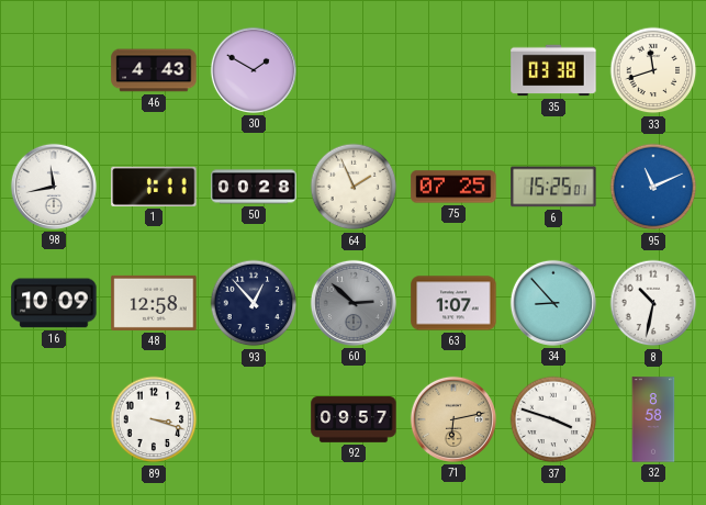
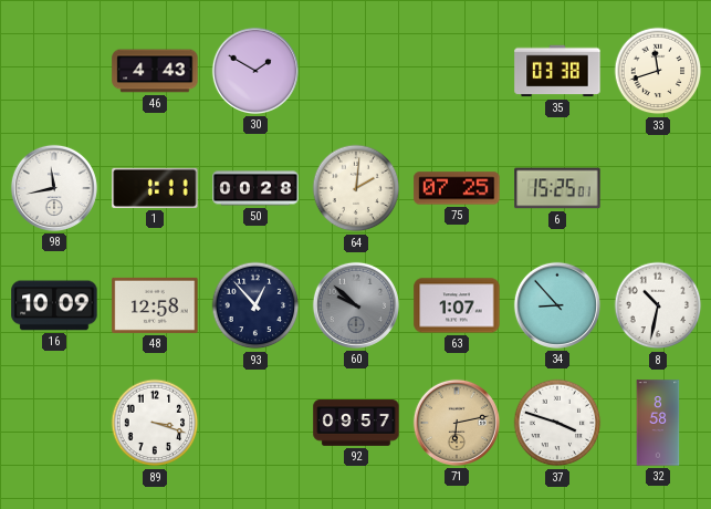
64: 1:56 -> 2:01
95: 11:11 -> none
60: 2:52 -> 9:52
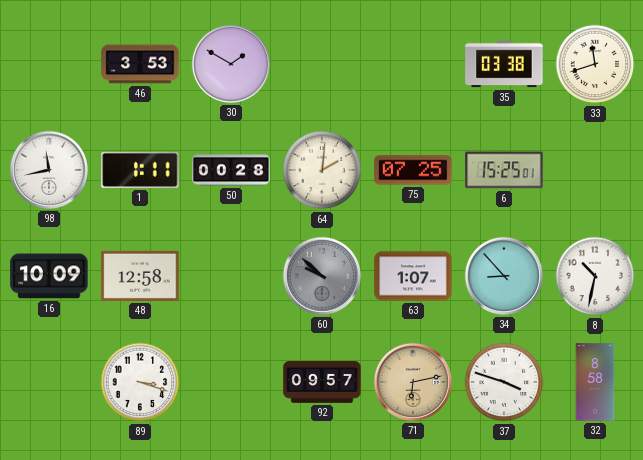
46: 4:43 -> 3:53
93: 12:53 -> none
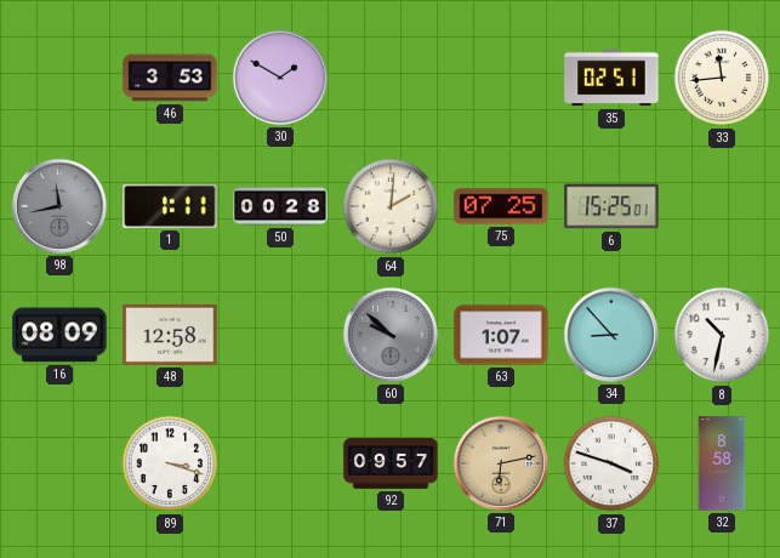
35: 03:38 -> 02:51
33: 11:42 -> 11:44
98 dial: white -> grey
16: 10:09 -> 08:09
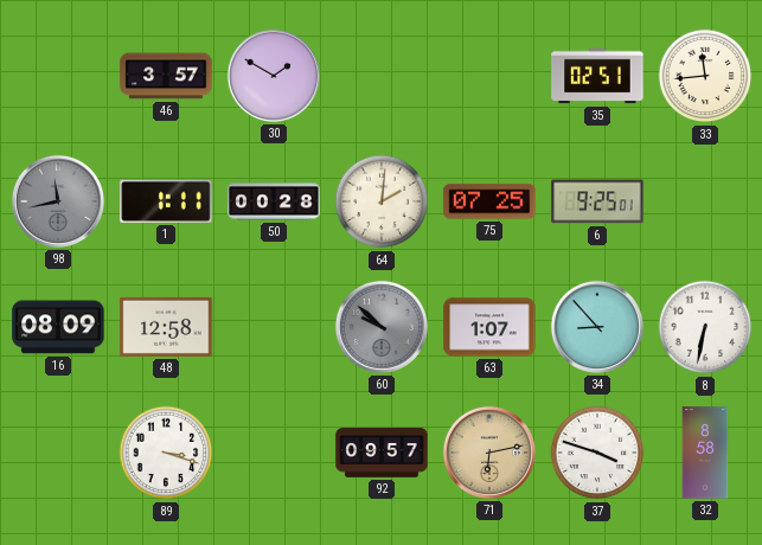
46: 3:53 -> 3:57
6: 15:25 -> 9:25
8: 10:32 -> 6:32
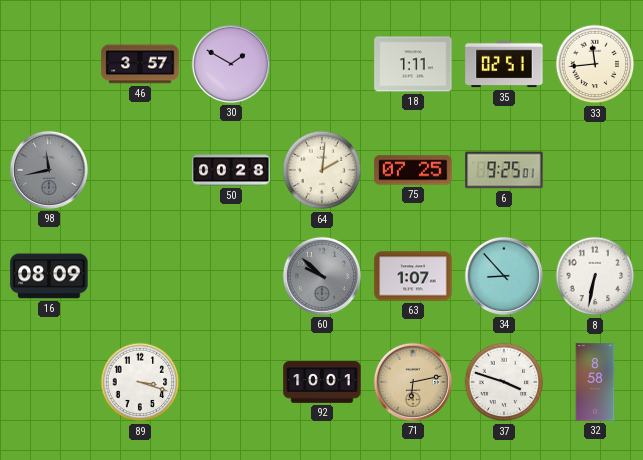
18: none -> 1:11
1: 1:11 -> none
48: 12:58 -> none
92: 09:57 -> 10:01
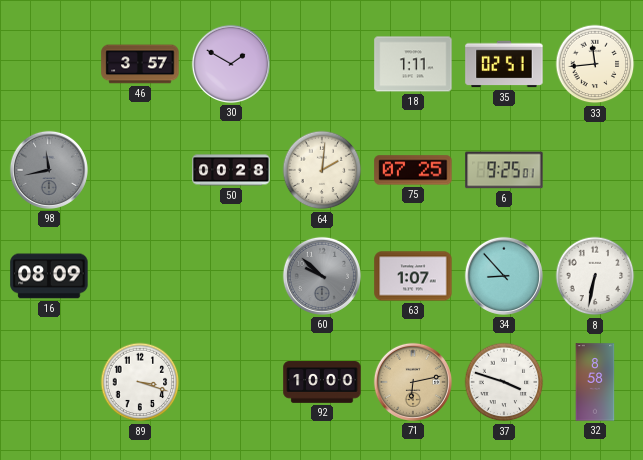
92: 10:01 -> 10:00
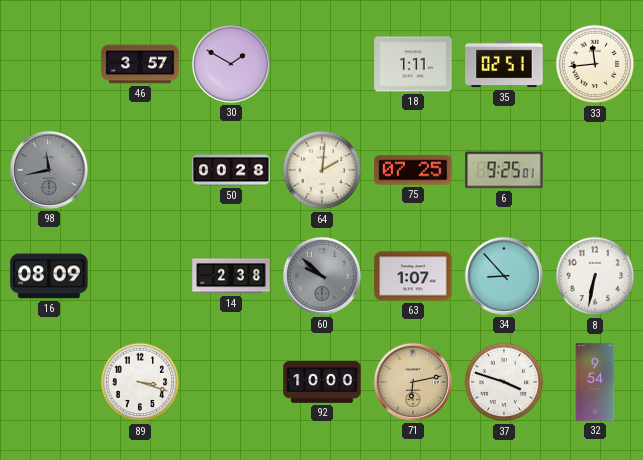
14: none -> 2:38
32: 8:58 -> 9:54
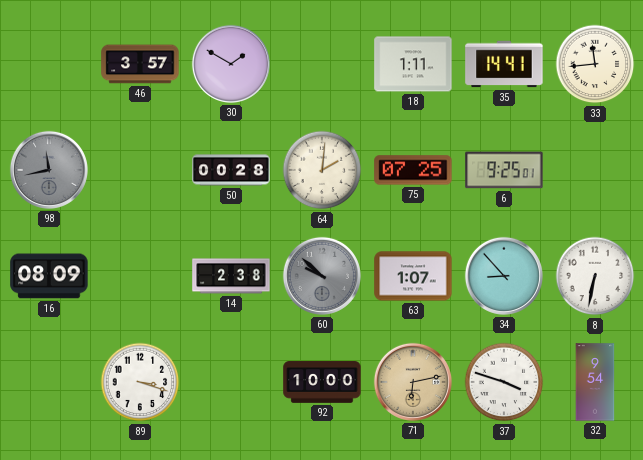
35: 02:51 -> 14:41
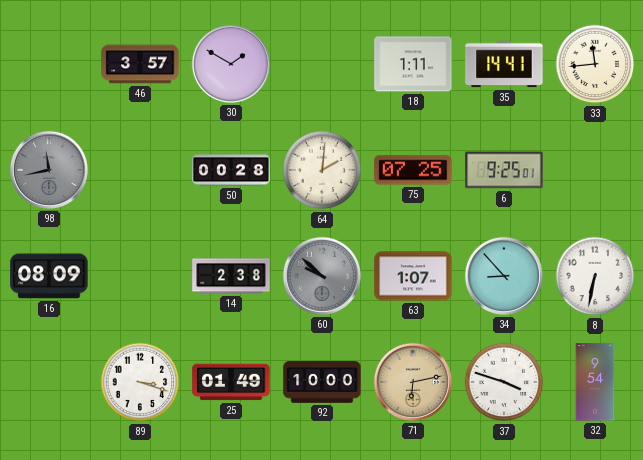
25: none -> 01:49
